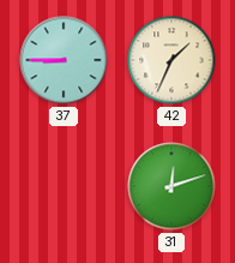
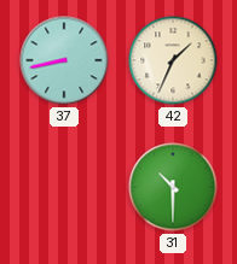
37: 8:45 -> 8:43
31: 12:12 -> 10:30
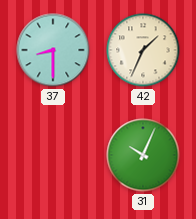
37: 8:43 -> 8:30
31: 10:30 -> 10:04
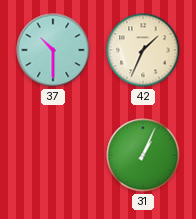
37: 8:30 -> 10:30
31: 10:04 -> 1:04
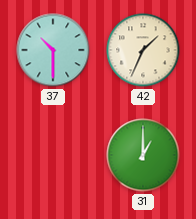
31: 1:04 -> 1:00
